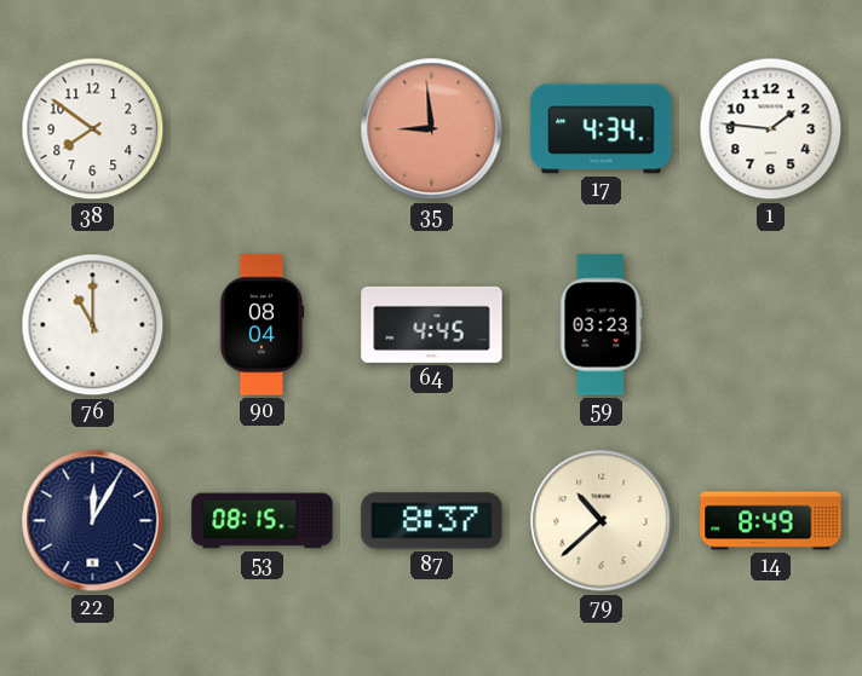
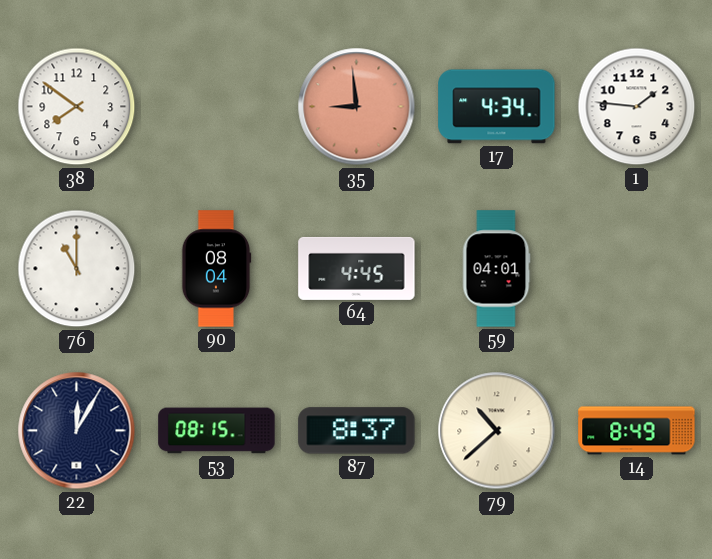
59: 03:23 -> 04:01
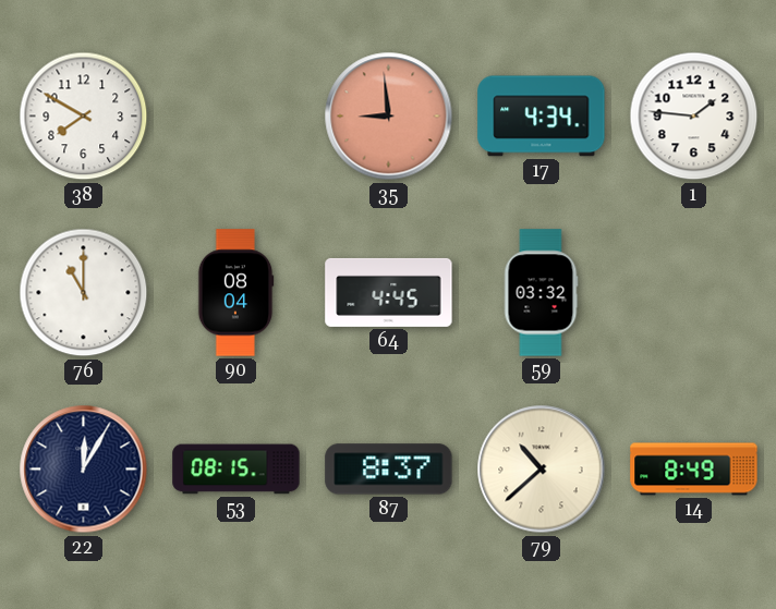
38: 7:51 -> 7:50
59: 04:01 -> 03:32
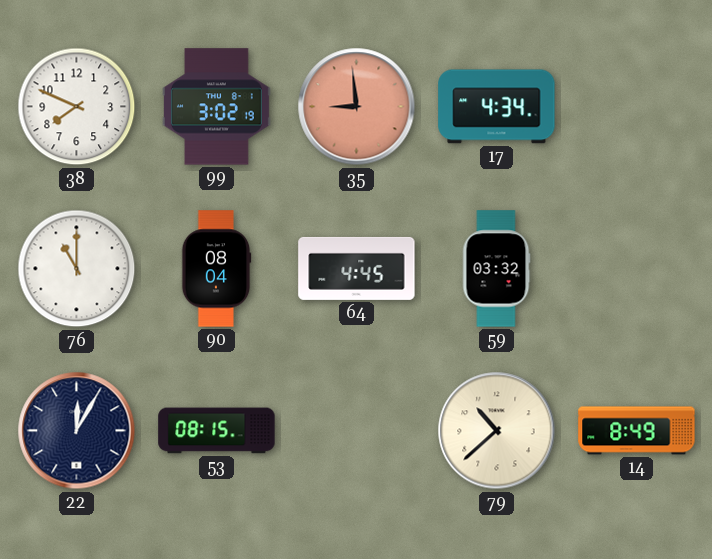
38: 7:50 -> 7:49
99: none -> 3:02
1: 1:46 -> none
87: 8:37 -> none
